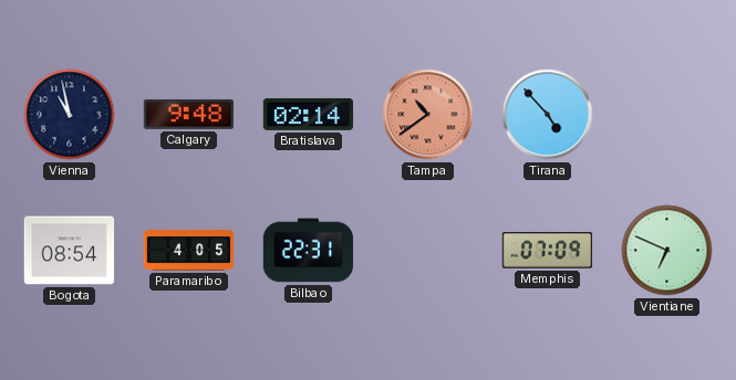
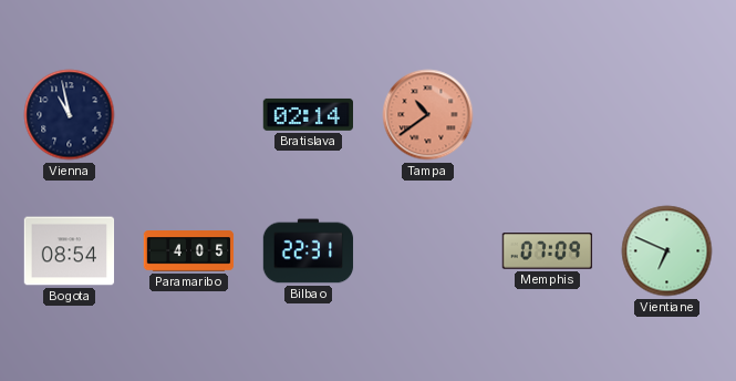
Calgary: 9:48 -> none
Tirana: 4:53 -> none
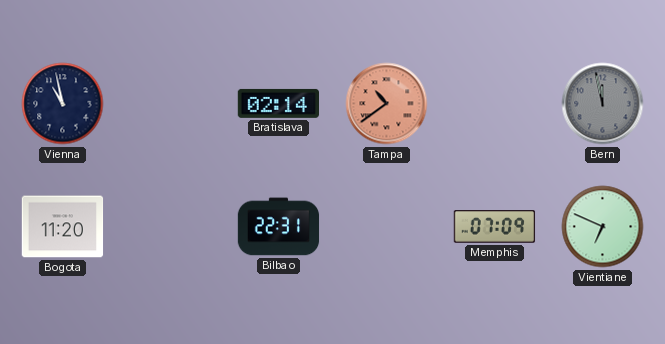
Bern: none -> 11:58
Bogota: 08:54 -> 11:20
Paramaribo: 4:05 -> none
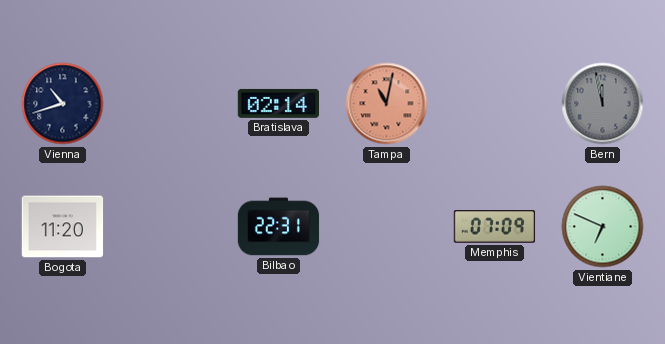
Vienna: 10:58 -> 10:42
Tampa: 10:39 -> 11:02
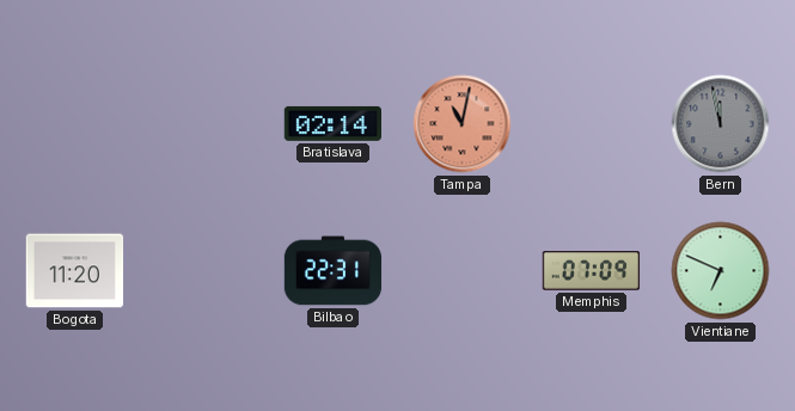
Vienna: 10:42 -> none
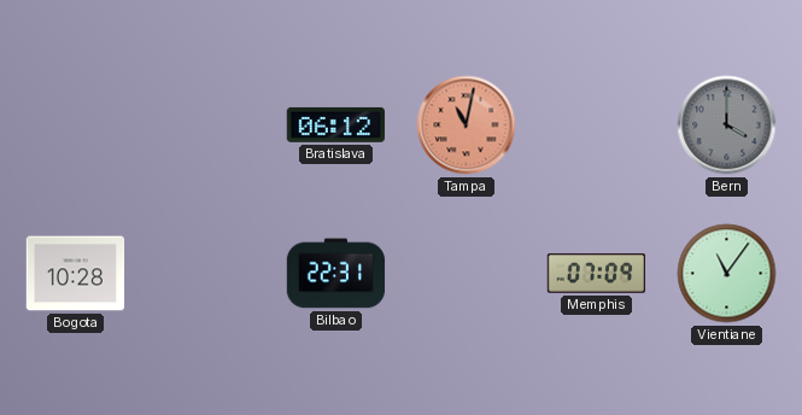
Bratislava: 02:14 -> 06:12
Bern: 11:58 -> 4:00
Bogota: 11:20 -> 10:28
Vientiane: 6:49 -> 11:06
